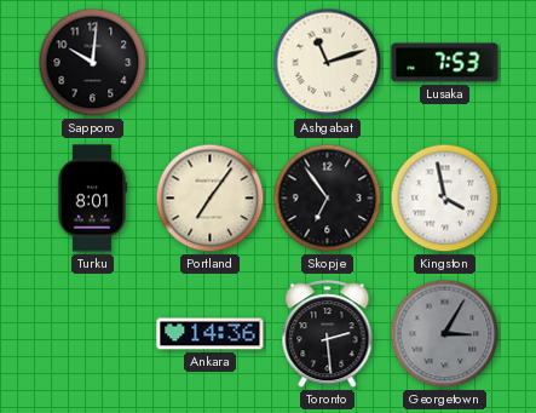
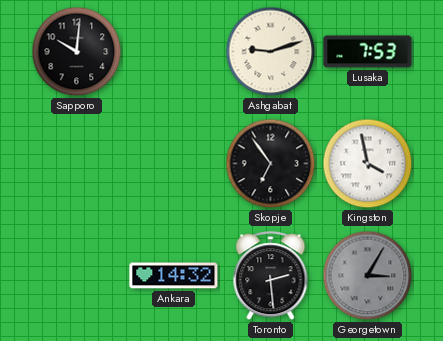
Ashgabat: 11:12 -> 9:12
Turku: 8:01 -> none
Portland: 7:06 -> none
Ankara: 14:36 -> 14:32
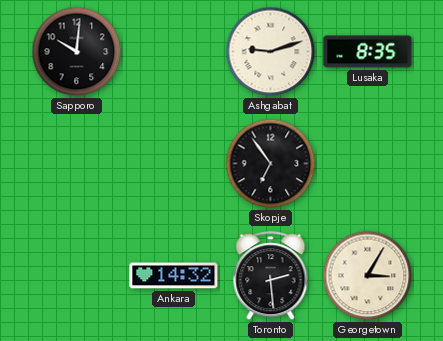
Lusaka: 7:53 -> 8:35
Kingston: 3:58 -> none
Georgetown dial: grey -> cream
